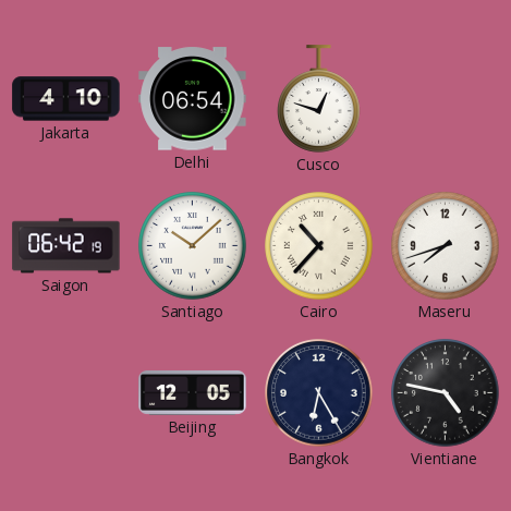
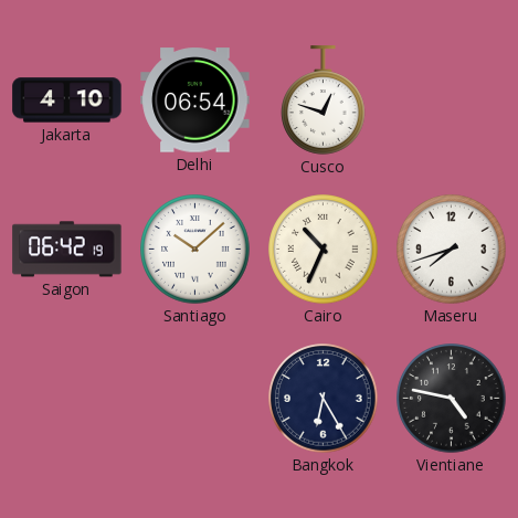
Cairo: 10:37 -> 10:34
Beijing: 12:05 -> none
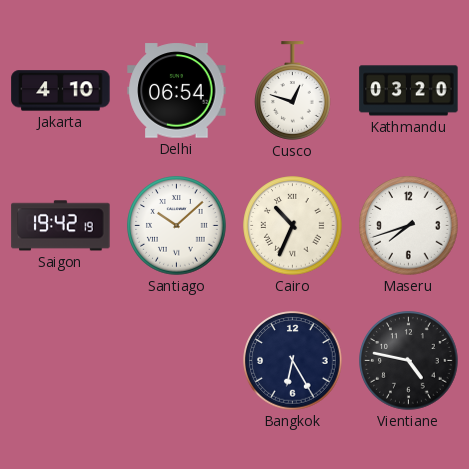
Kathmandu: none -> 03:20
Saigon: 06:42 -> 19:42
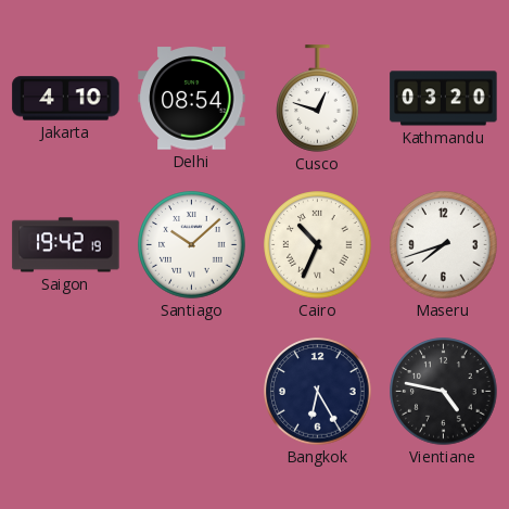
Delhi: 06:54 -> 08:54
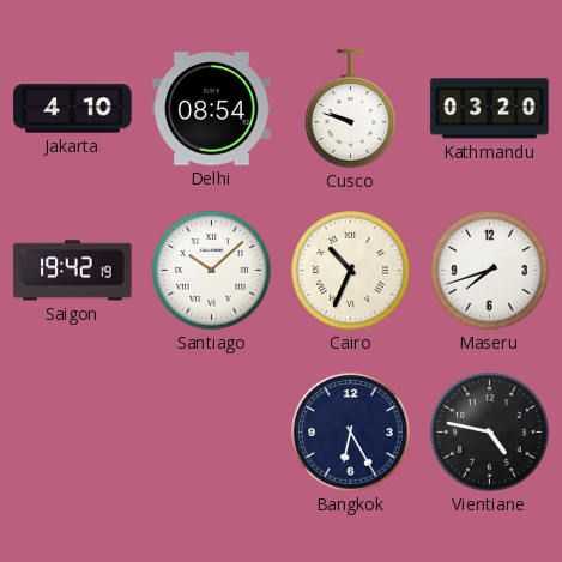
Cusco: 12:48 -> 9:48
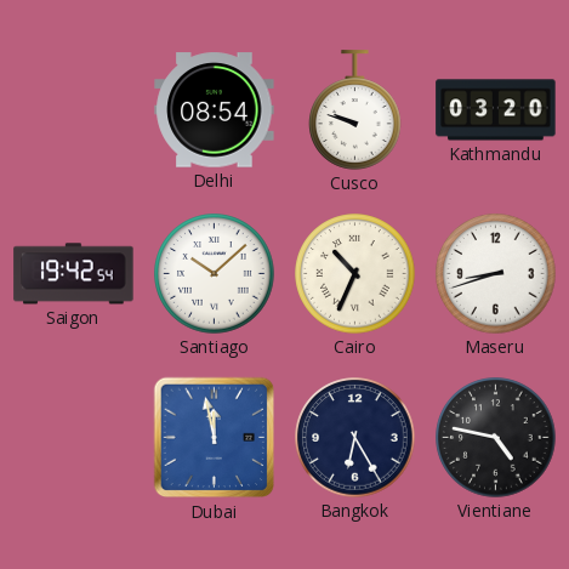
Jakarta: 4:10 -> none
Saigon: 19:42:19 -> 19:42:54
Maseru: 7:42 -> 8:42
Dubai: none -> 11:58
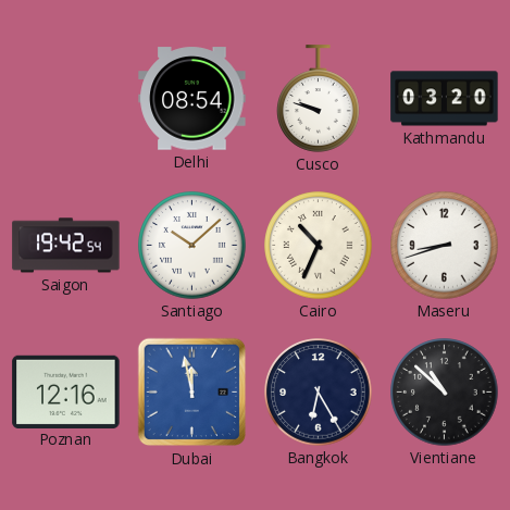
Poznan: none -> 12:16
Vientiane: 4:47 -> 10:52
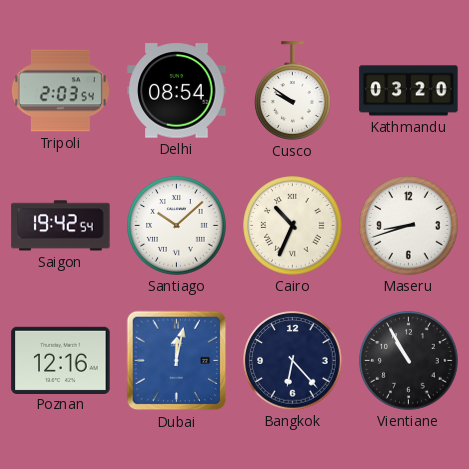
Tripoli: none -> 2:03
Cusco: 9:48 -> 9:51
Dubai: 11:58 -> 12:02
Bangkok: 6:25 -> 6:23
Vientiane: 10:52 -> 10:55
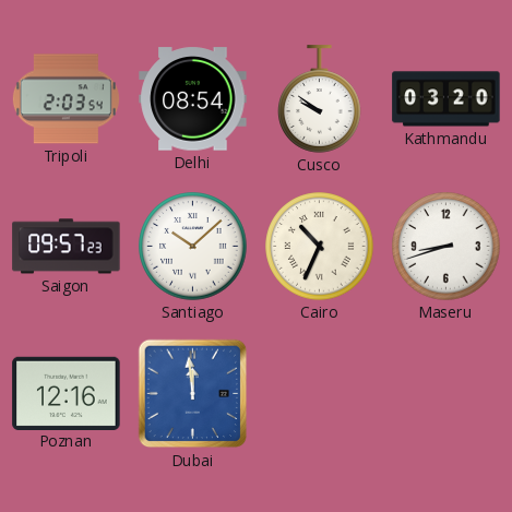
Saigon: 19:42 -> 09:57
Dubai: 12:02 -> 11:59
Bangkok: 6:23 -> none
Vientiane: 10:55 -> none
